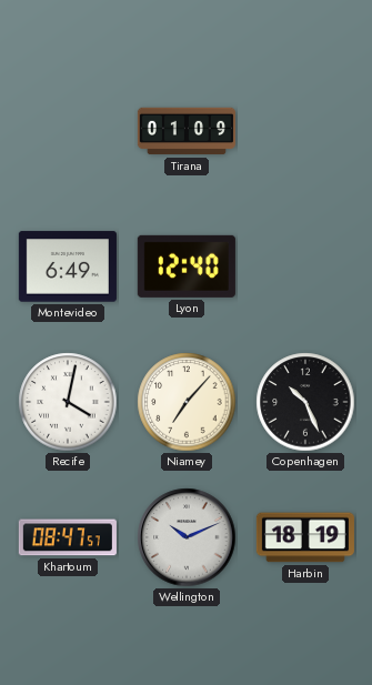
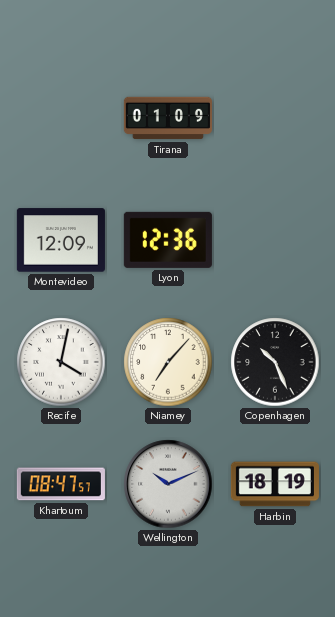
Montevideo: 6:49 -> 12:09
Lyon: 12:40 -> 12:36
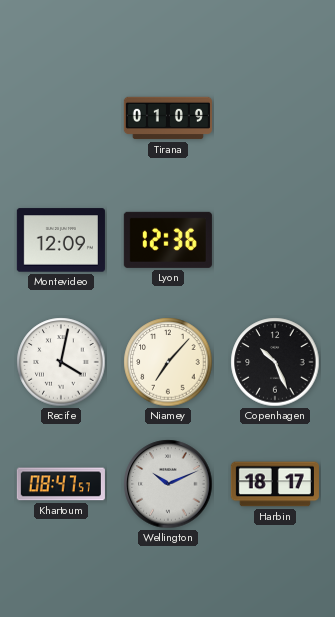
Harbin: 18:19 -> 18:17
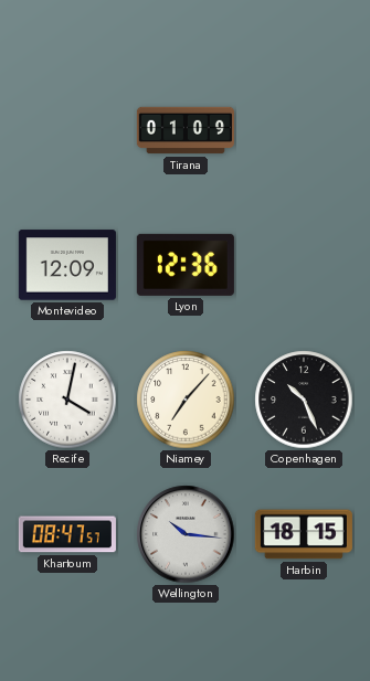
Wellington: 10:11 -> 10:16
Harbin: 18:17 -> 18:15
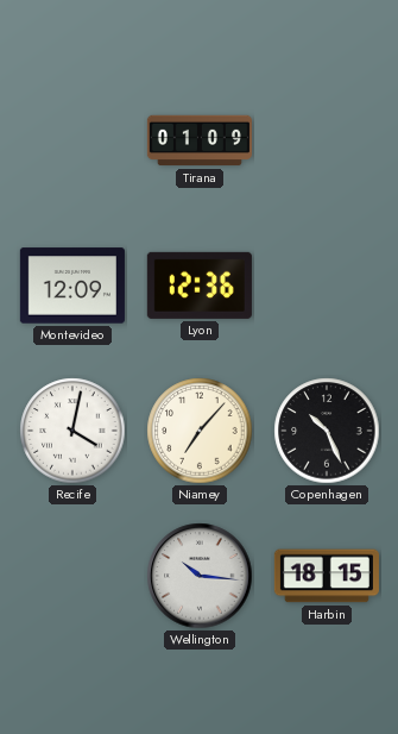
Khartoum: 08:47 -> none
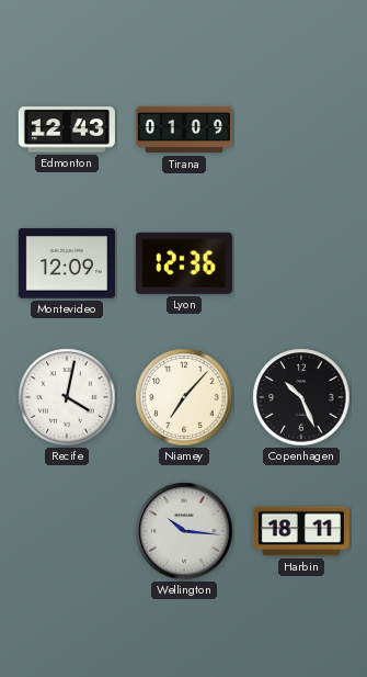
Edmonton: none -> 12:43
Harbin: 18:15 -> 18:11
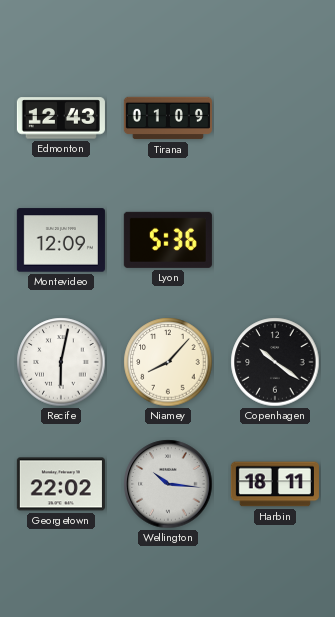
Lyon: 12:36 -> 5:36
Recife: 4:02 -> 6:02
Niamey: 7:07 -> 8:07
Copenhagen: 10:26 -> 10:21
Georgetown: none -> 22:02
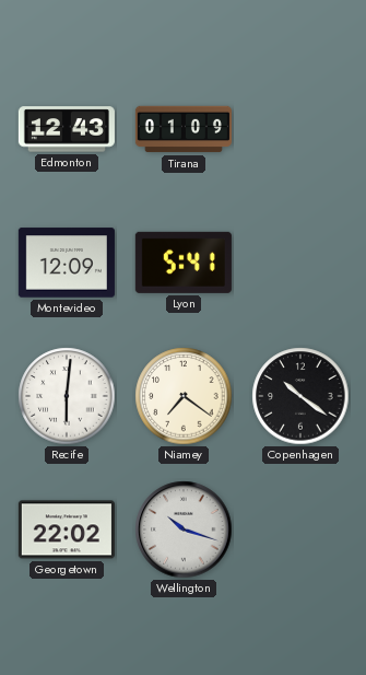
Lyon: 5:36 -> 5:41
Recife: 6:02 -> 6:01
Niamey: 8:07 -> 7:21
Wellington: 10:16 -> 10:18
Harbin: 18:11 -> none
